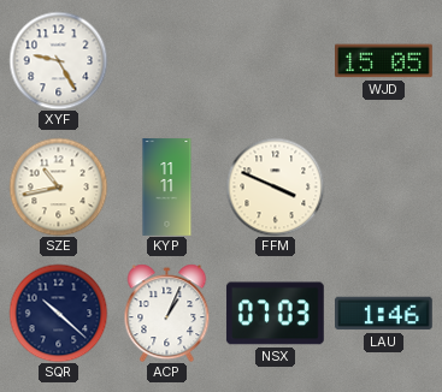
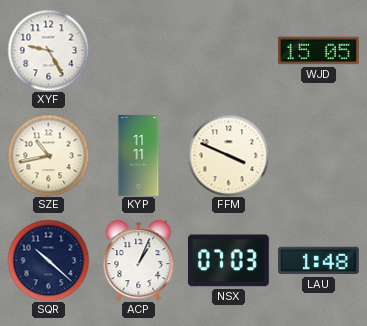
LAU: 1:46 -> 1:48
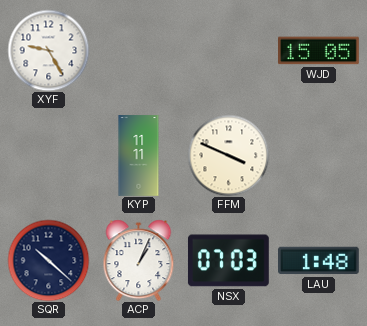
SZE: 10:43 -> none
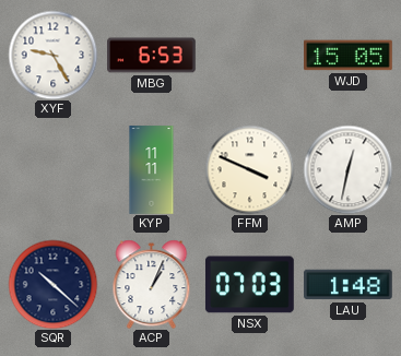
MBG: none -> 6:53
AMP: none -> 12:32
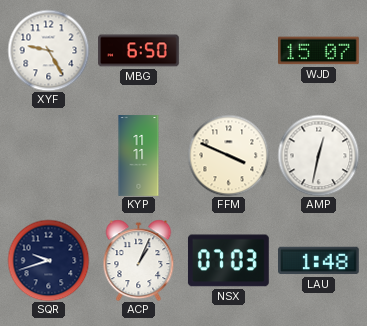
MBG: 6:53 -> 6:50
WJD: 15:05 -> 15:07
SQR: 10:22 -> 9:42
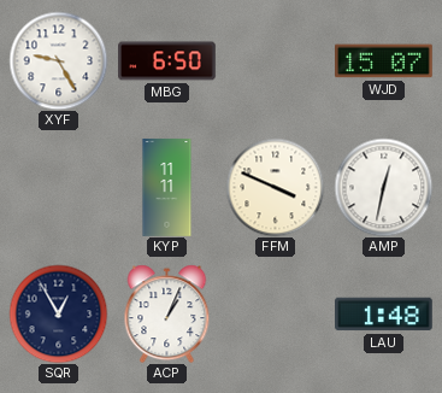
SQR: 9:42 -> 12:55
NSX: 07:03 -> none
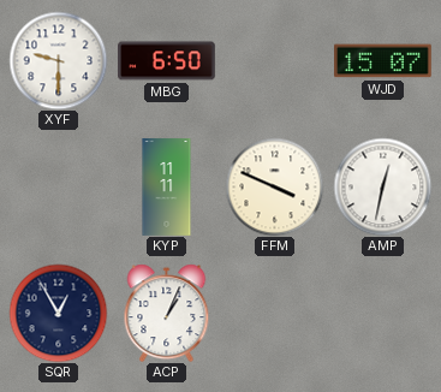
XYF: 9:25 -> 9:30
LAU: 1:48 -> none
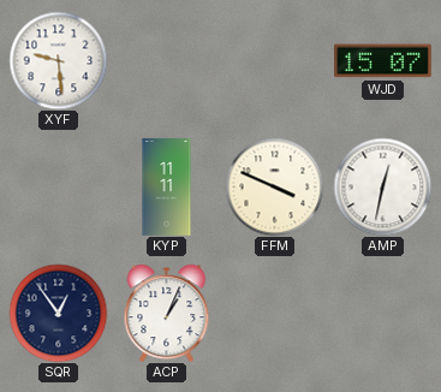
XYF: 9:30 -> 9:29
MBG: 6:50 -> none
SQR: 12:55 -> 12:54
